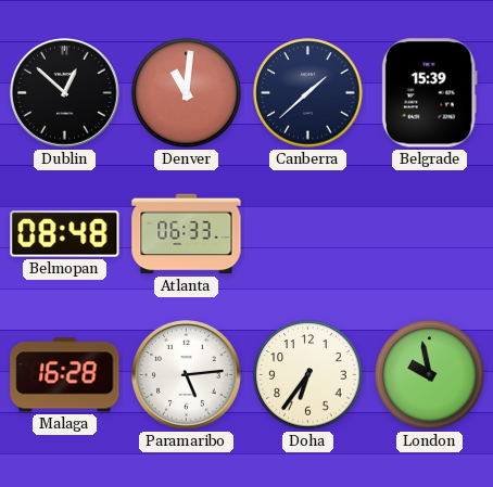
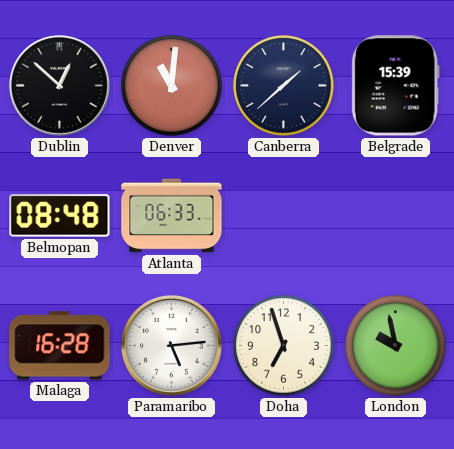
Doha: 6:36 -> 6:57
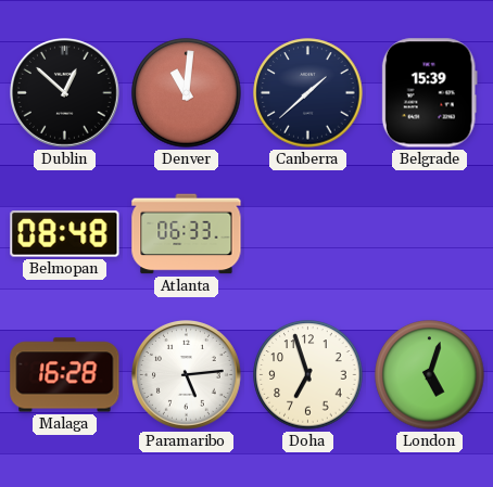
London: 9:58 -> 5:03
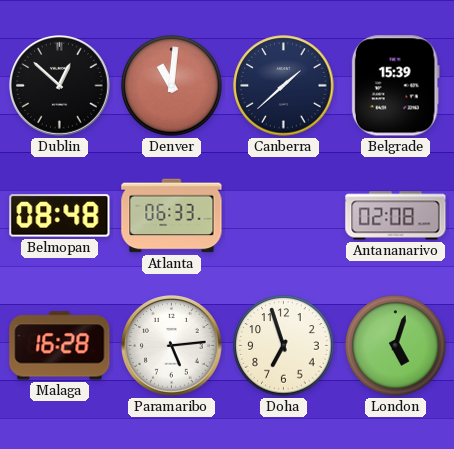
Antananarivo: none -> 02:08
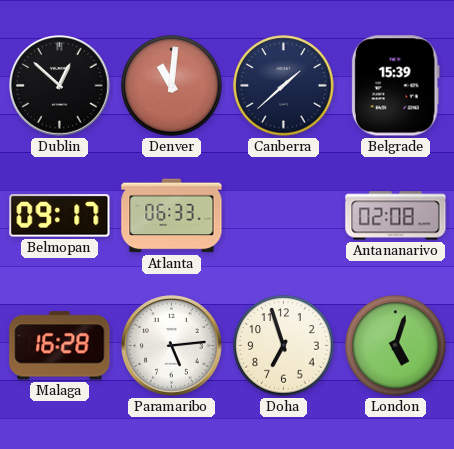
Belmopan: 08:48 -> 09:17
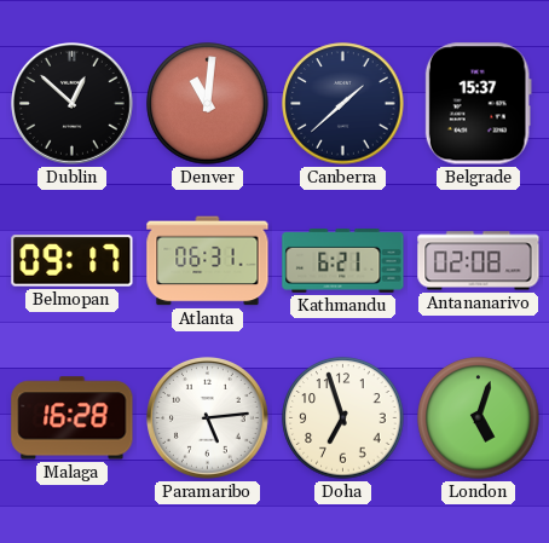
Belgrade: 15:39 -> 15:37
Atlanta: 06:33 -> 06:31
Kathmandu: none -> 6:21
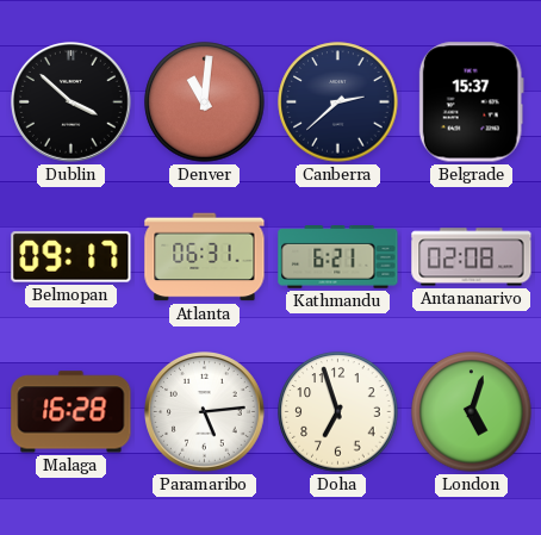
Dublin: 12:52 -> 3:52
Canberra: 1:38 -> 2:38
